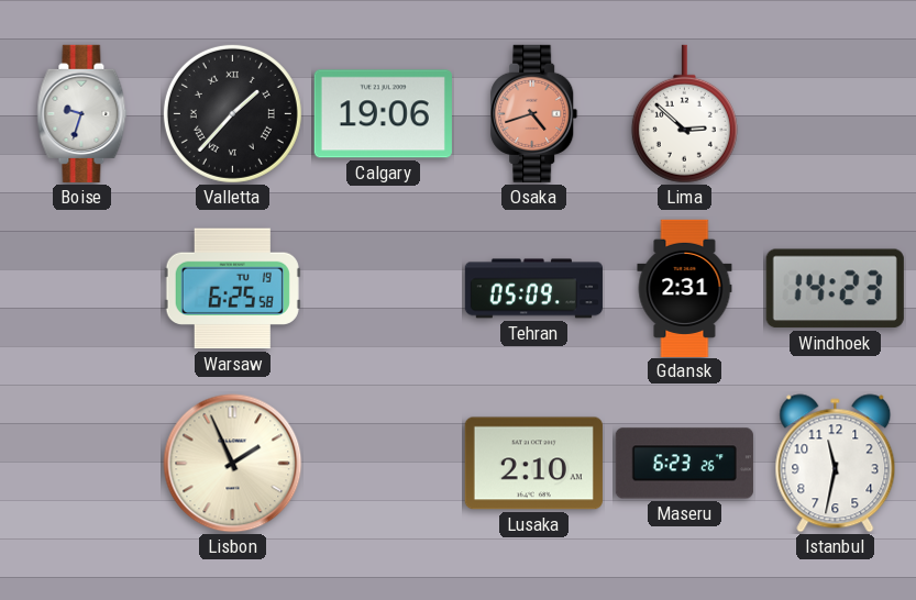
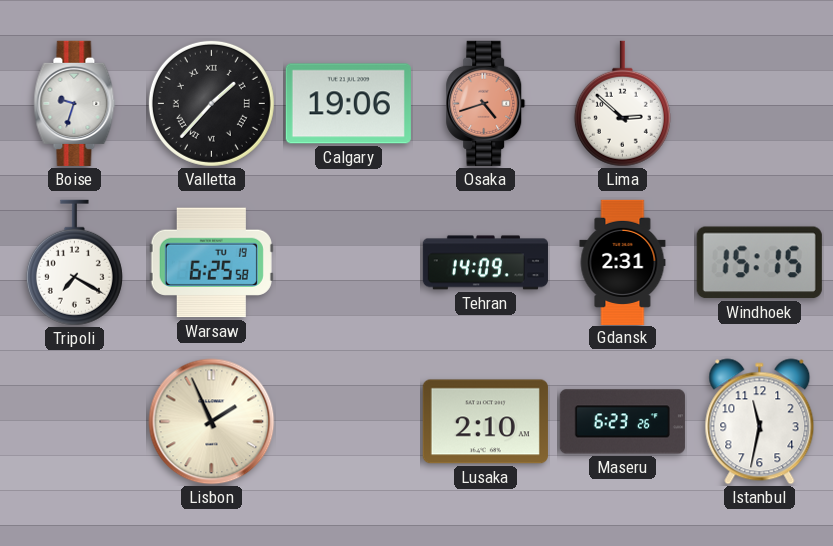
Tripoli: none -> 7:20
Tehran: 05:09 -> 14:09
Windhoek: 14:23 -> 15:15
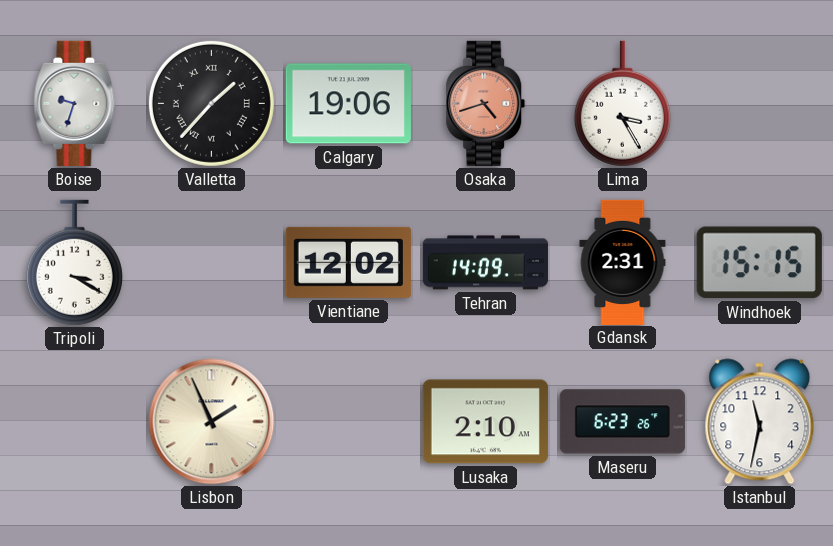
Lima: 2:52 -> 3:25
Tripoli: 7:20 -> 3:20
Warsaw: 6:25 -> none
Vientiane: none -> 12:02
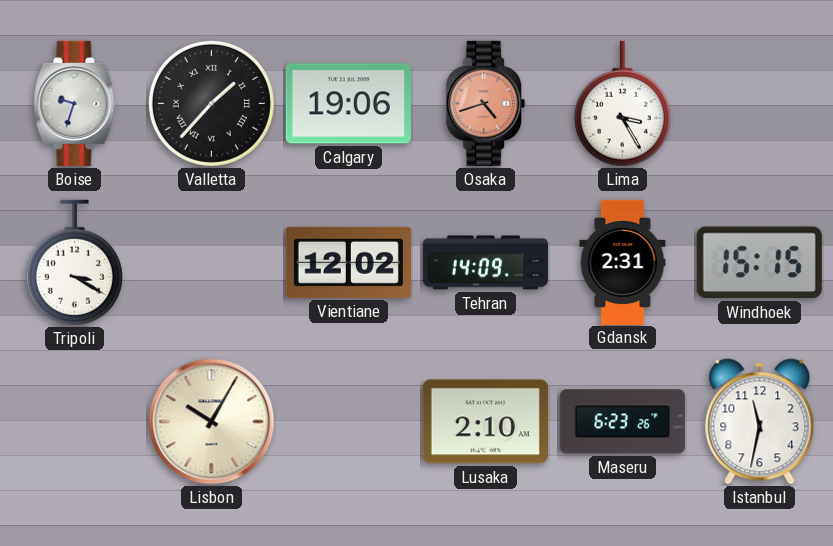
Lisbon: 1:56 -> 10:05
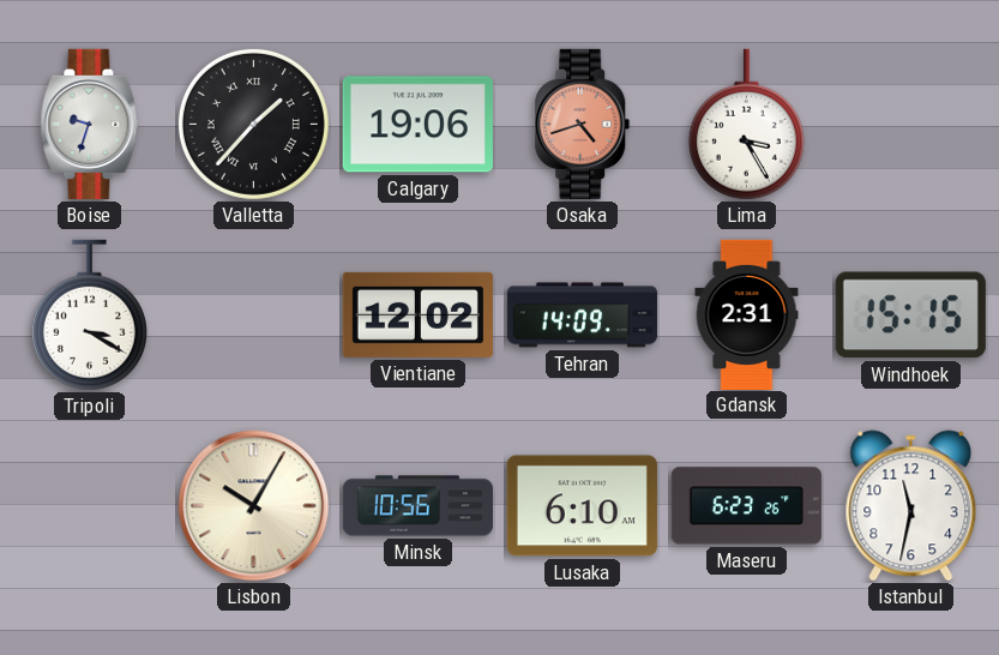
Minsk: none -> 10:56
Lusaka: 2:10 -> 6:10
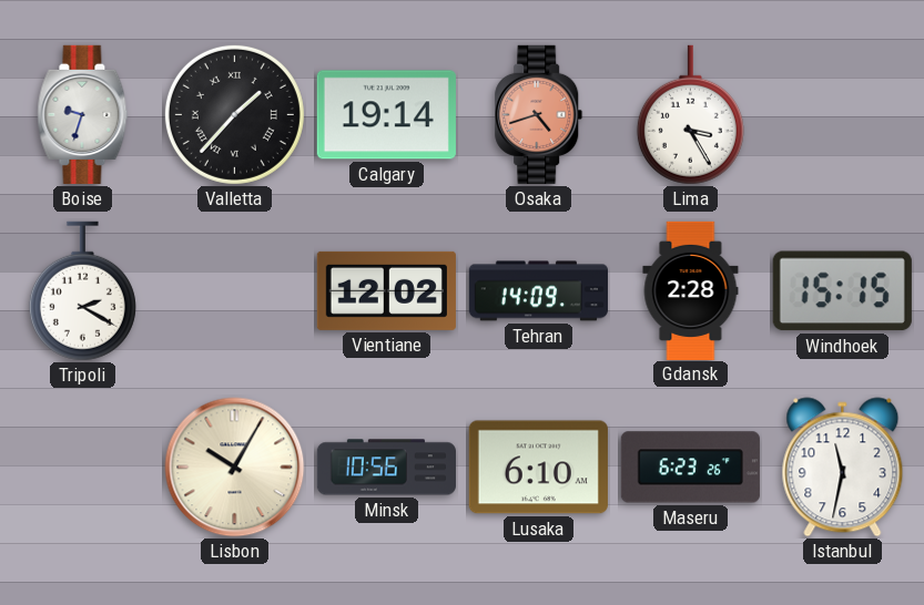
Calgary: 19:06 -> 19:14
Tripoli: 3:20 -> 2:20
Gdansk: 2:31 -> 2:28
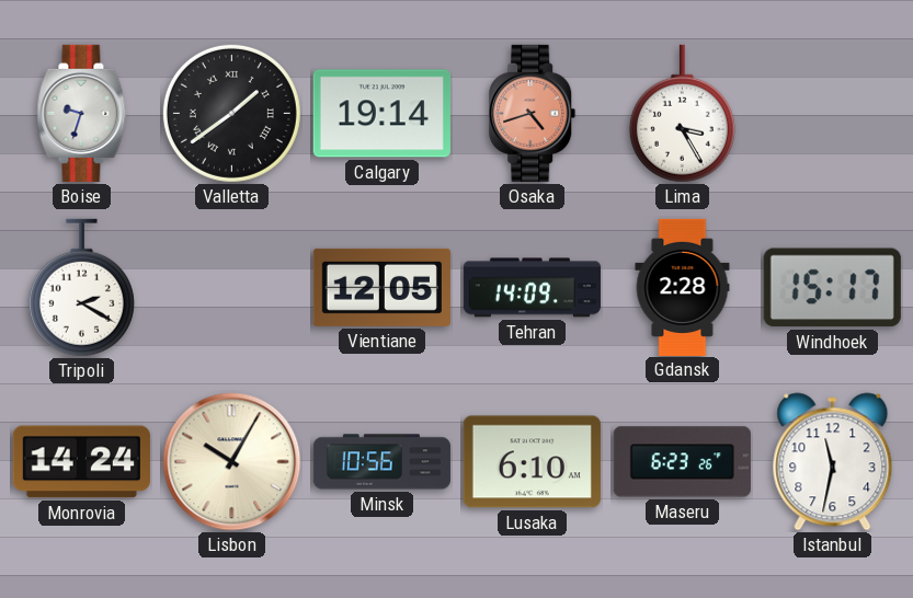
Valletta: 1:37 -> 1:39
Vientiane: 12:02 -> 12:05
Windhoek: 15:15 -> 15:17
Monrovia: none -> 14:24
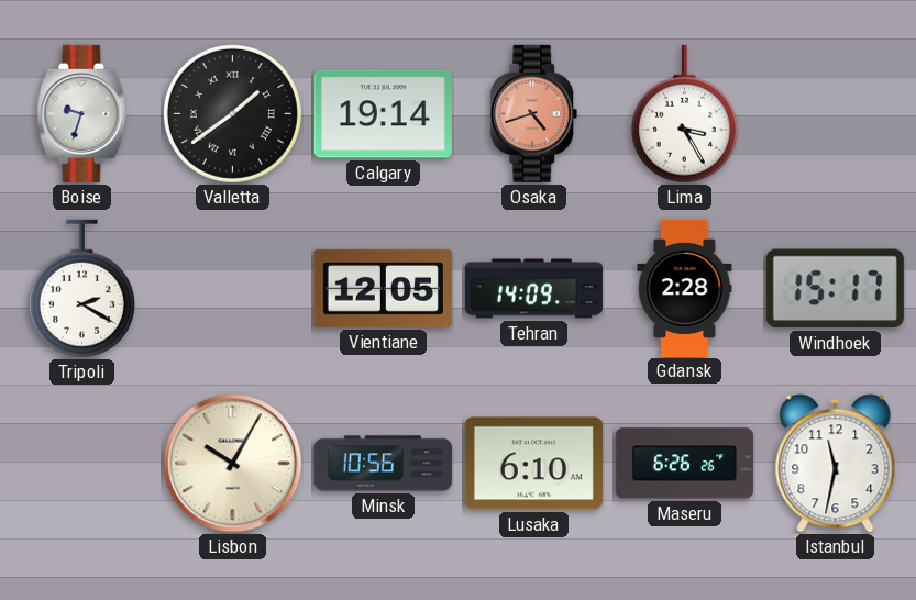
Monrovia: 14:24 -> none
Maseru: 6:23 -> 6:26
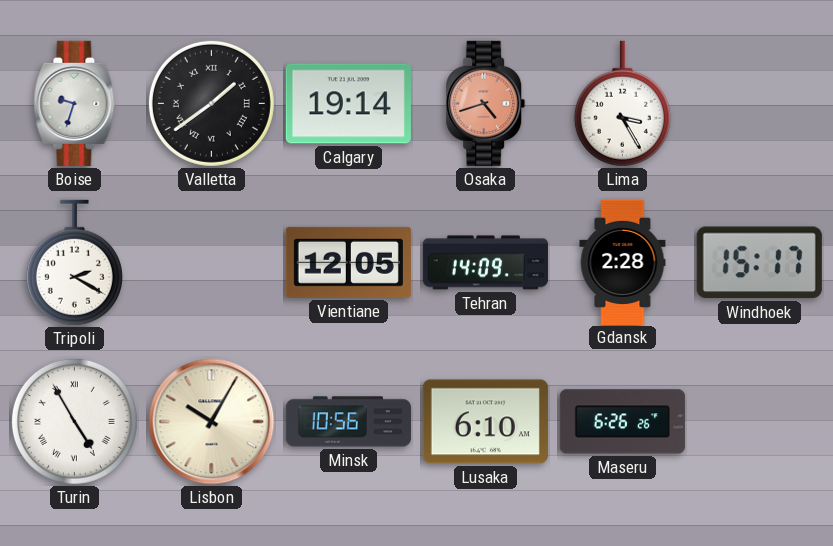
Turin: none -> 4:55
Istanbul: 11:32 -> none
